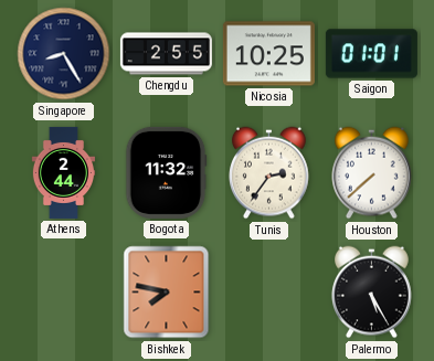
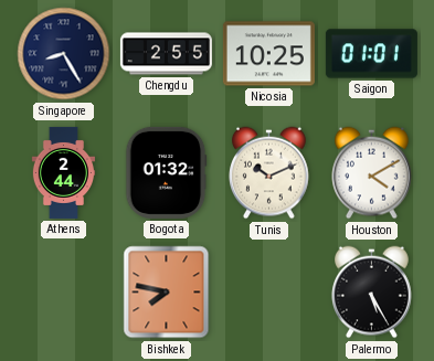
Bogota: 11:32 -> 01:32
Tunis: 2:36 -> 10:11
Houston: 7:38 -> 4:10
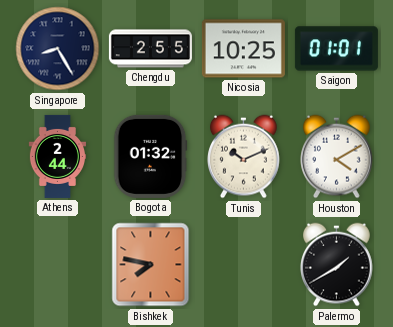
Palermo: 5:25 -> 1:40
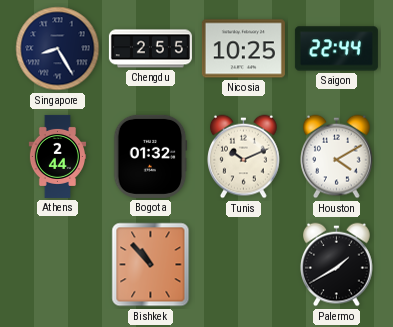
Saigon: 01:01 -> 22:44
Bishkek: 7:47 -> 10:53
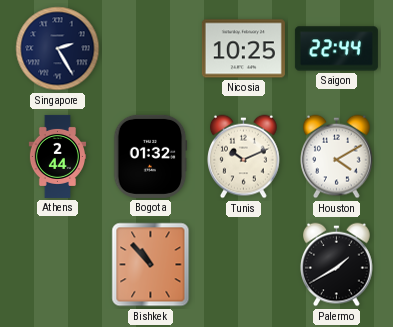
Singapore: 8:25 -> 2:25
Chengdu: 2:55 -> none
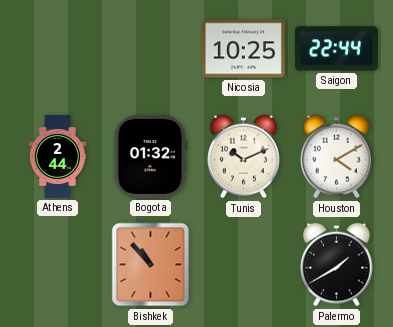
Singapore: 2:25 -> none
